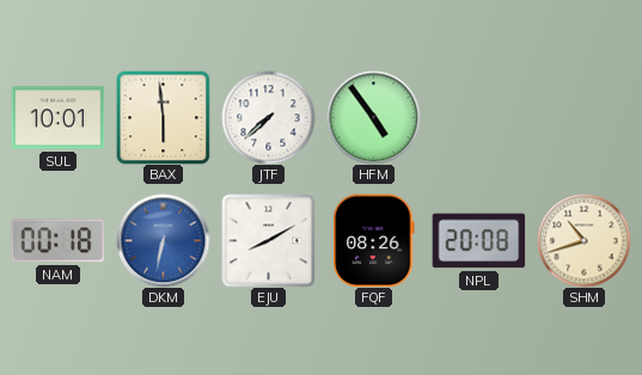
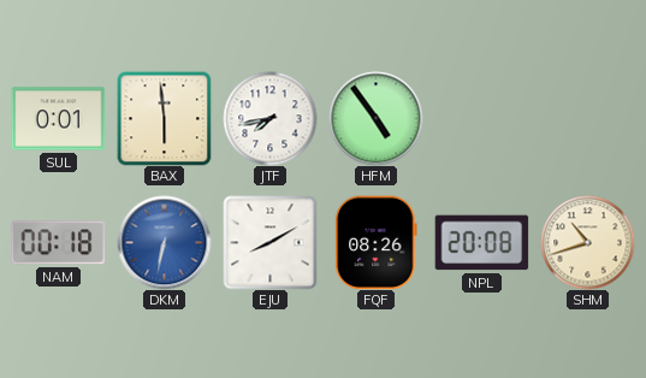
SUL: 10:01 -> 0:01
JTF: 7:38 -> 7:43
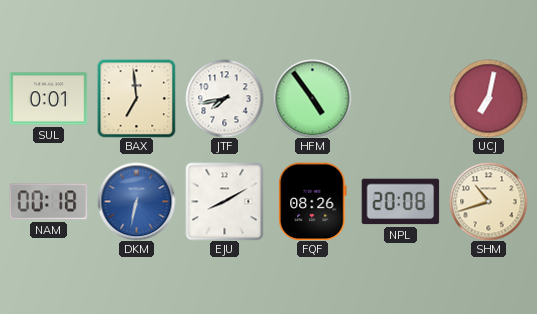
BAX: 5:59 -> 6:59
UCJ: none -> 7:02
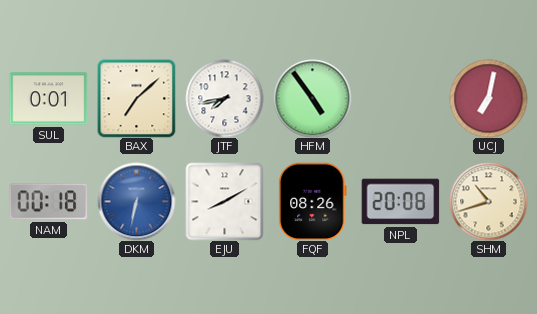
BAX: 6:59 -> 7:08
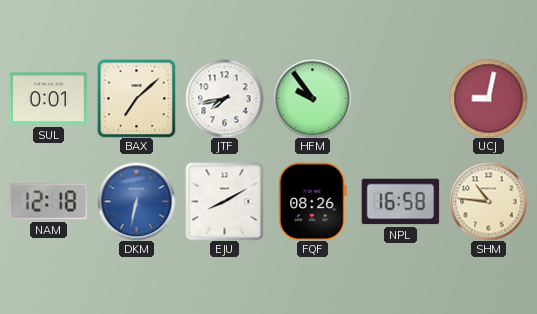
HFM: 4:54 -> 9:54
UCJ: 7:02 -> 9:02
NAM: 00:18 -> 12:18
NPL: 20:08 -> 16:58
SHM: 10:42 -> 10:46
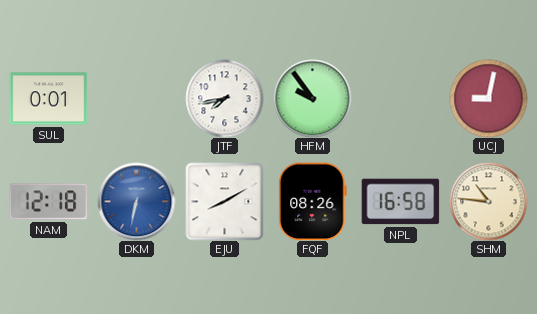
BAX: 7:08 -> none
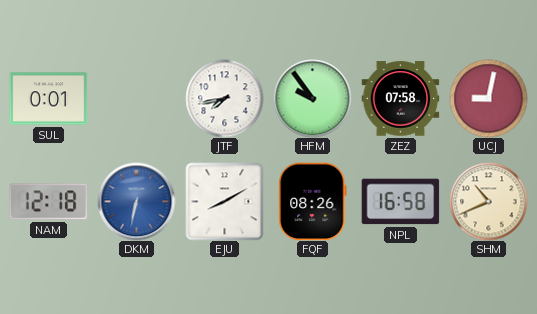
ZEZ: none -> 07:58
SHM: 10:46 -> 10:41
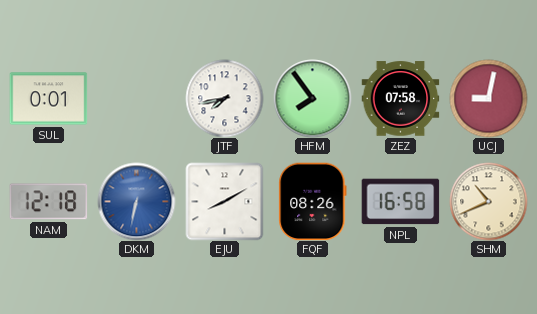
HFM: 9:54 -> 7:54
